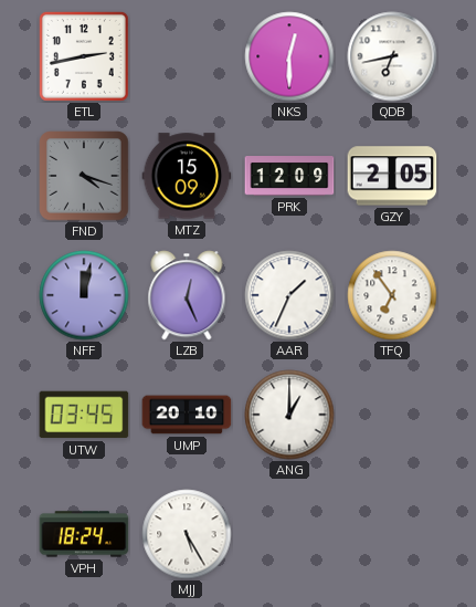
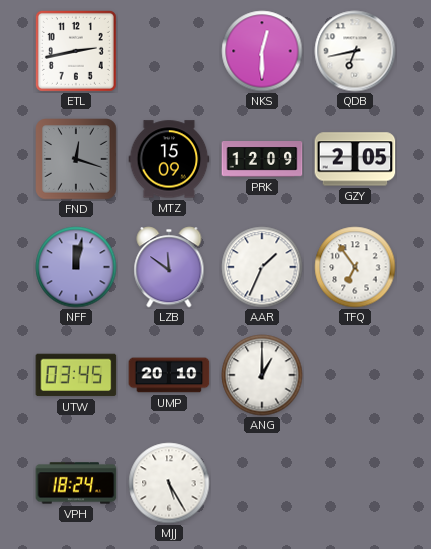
FND: 4:18 -> 12:18
LZB: 12:26 -> 11:51
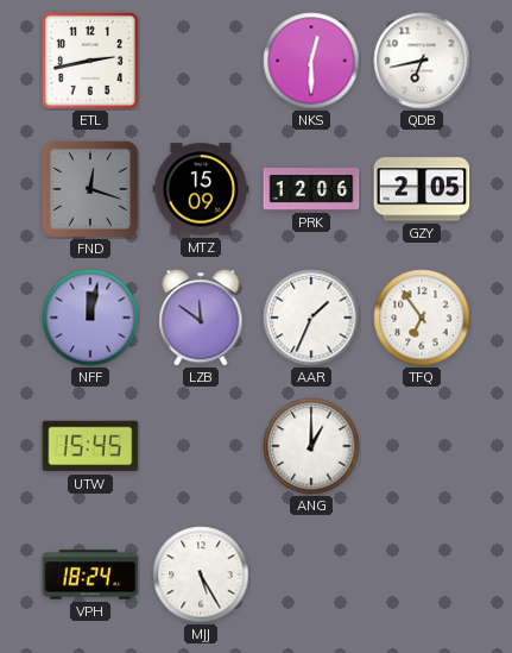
PRK: 12:09 -> 12:06
UTW: 03:45 -> 15:45
UMP: 20:10 -> none
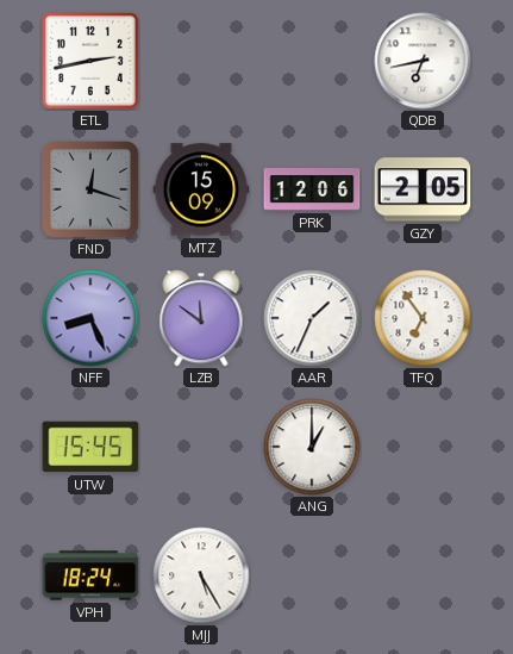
NKS: 12:30 -> none
NFF: 12:02 -> 8:26
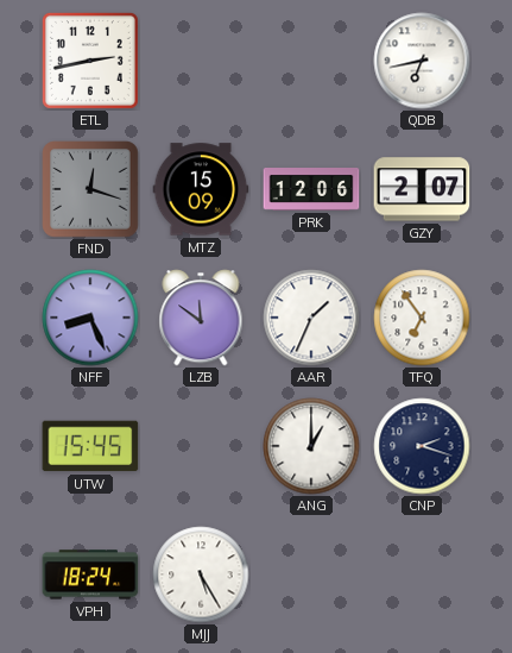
GZY: 2:05 -> 2:07
CNP: none -> 2:18
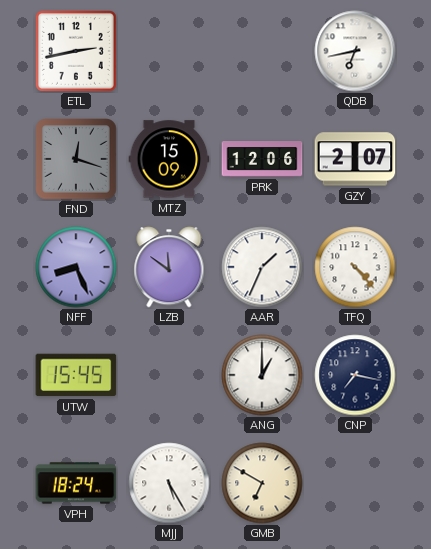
TFQ: 6:54 -> 4:23
CNP: 2:18 -> 7:17
GMB: none -> 6:50
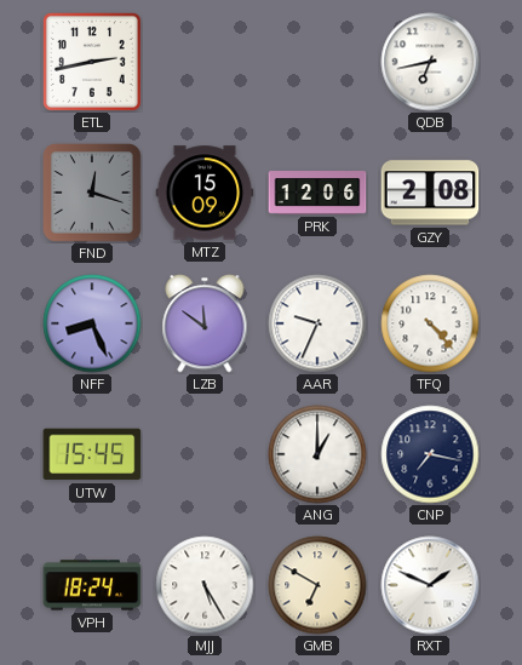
GZY: 2:07 -> 2:08
AAR: 1:34 -> 9:34
RXT: none -> 1:49
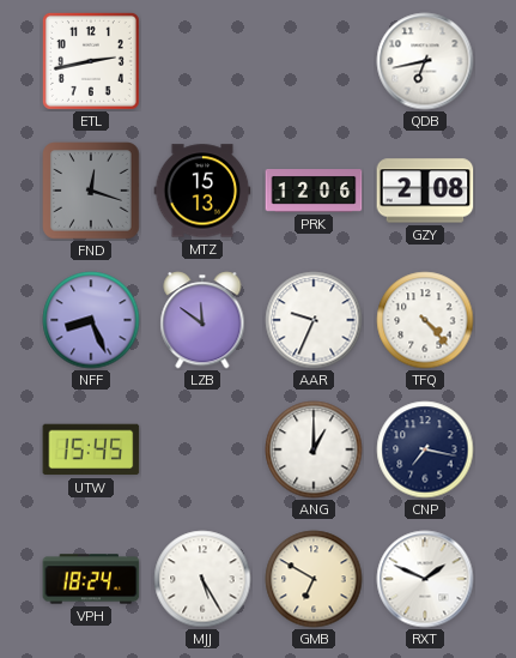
MTZ: 15:09 -> 15:13
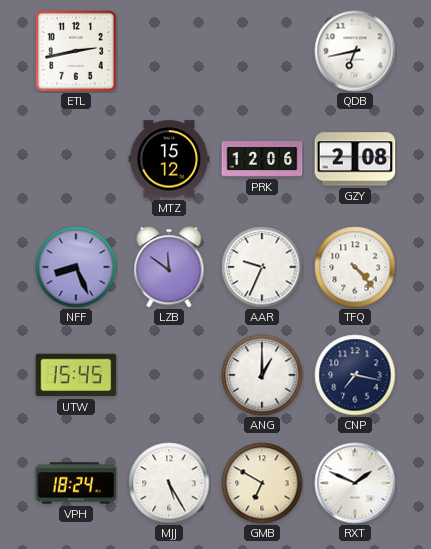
FND: 12:18 -> none
MTZ: 15:13 -> 15:12
